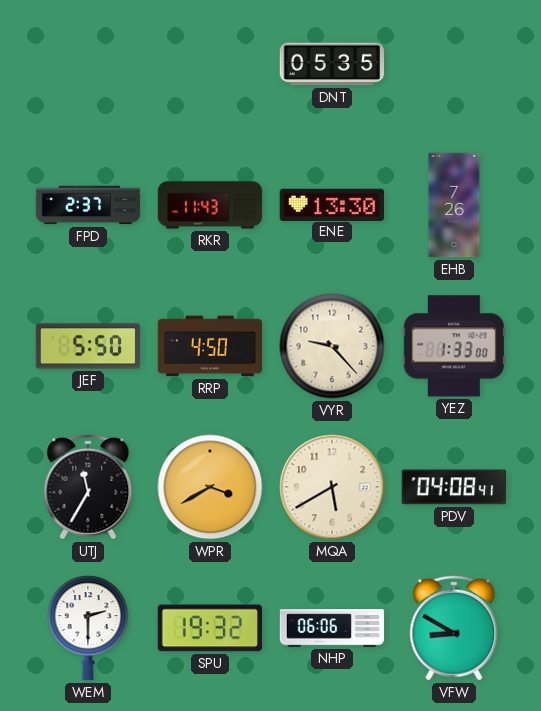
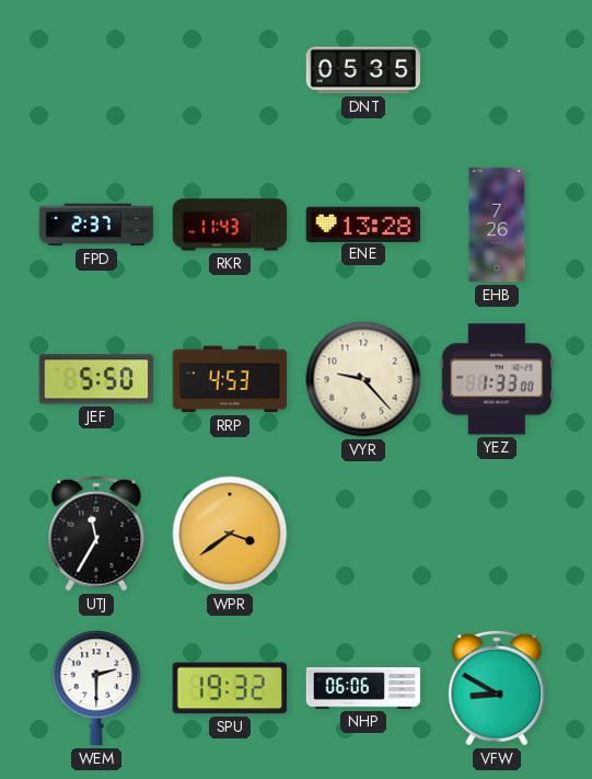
ENE: 13:30 -> 13:28
RRP: 4:50 -> 4:53
WPR: 3:40 -> 3:39
MQA: 5:40 -> none
PDV: 04:08 -> none
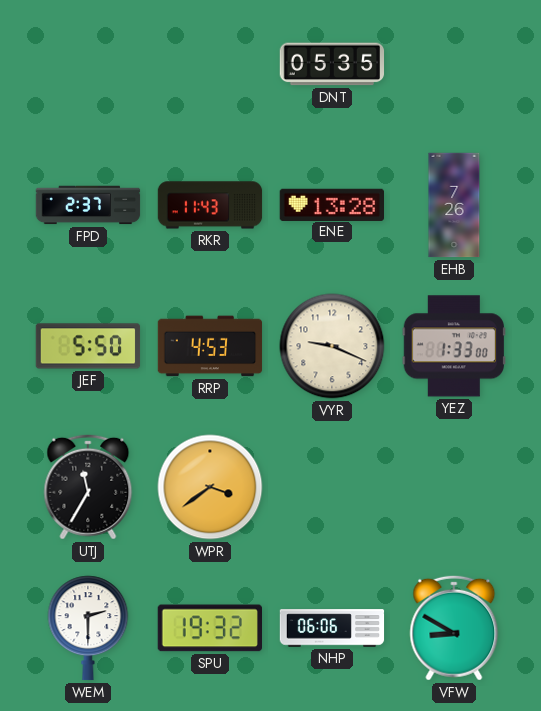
VYR: 9:23 -> 9:19
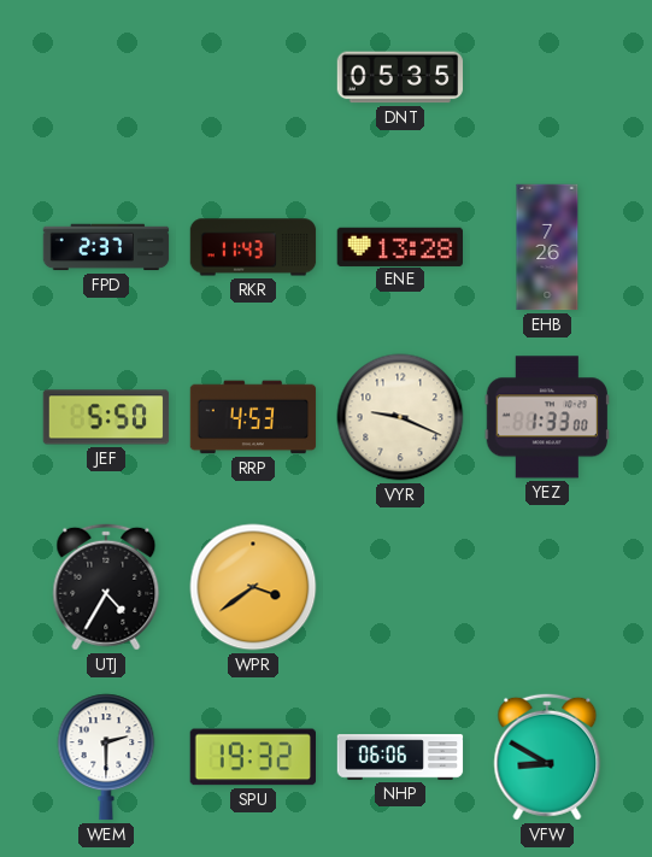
UTJ: 11:35 -> 4:35
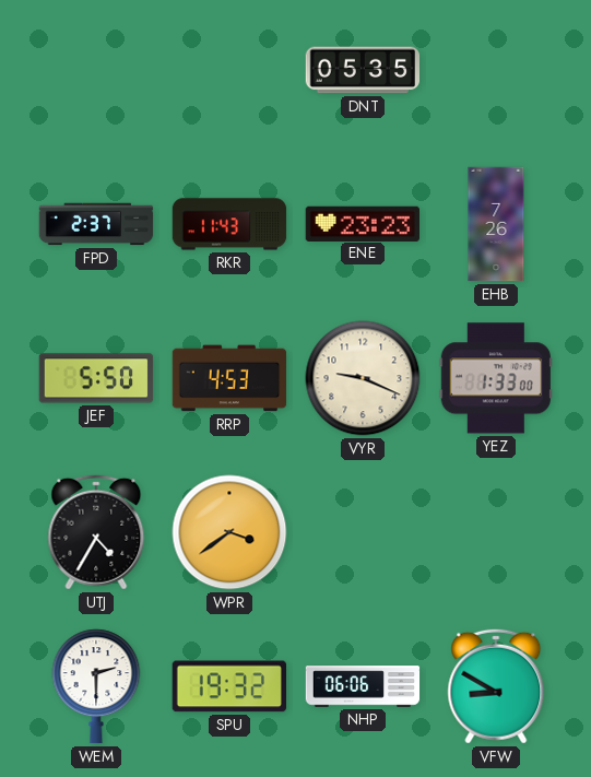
ENE: 13:28 -> 23:23
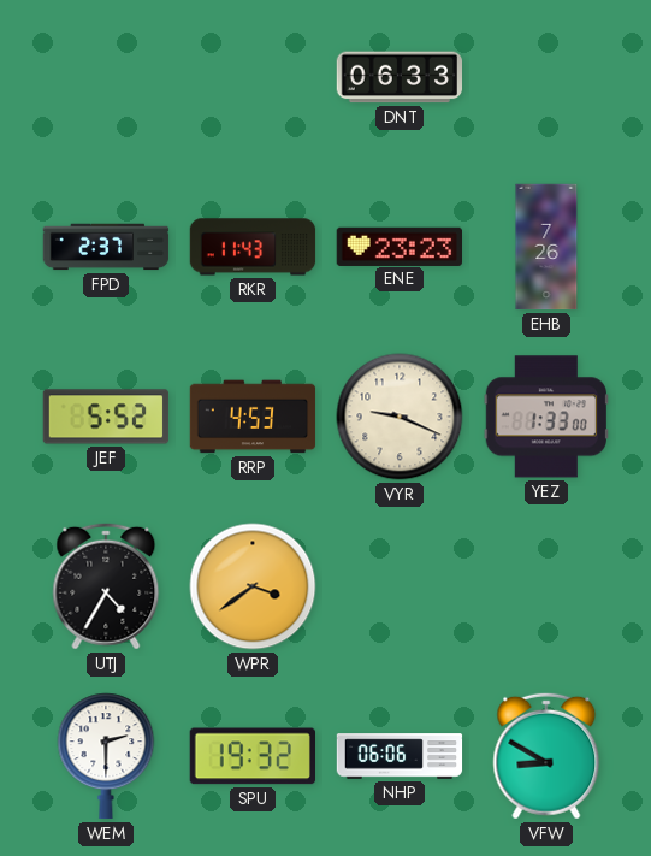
DNT: 05:35 -> 06:33
JEF: 5:50 -> 5:52
